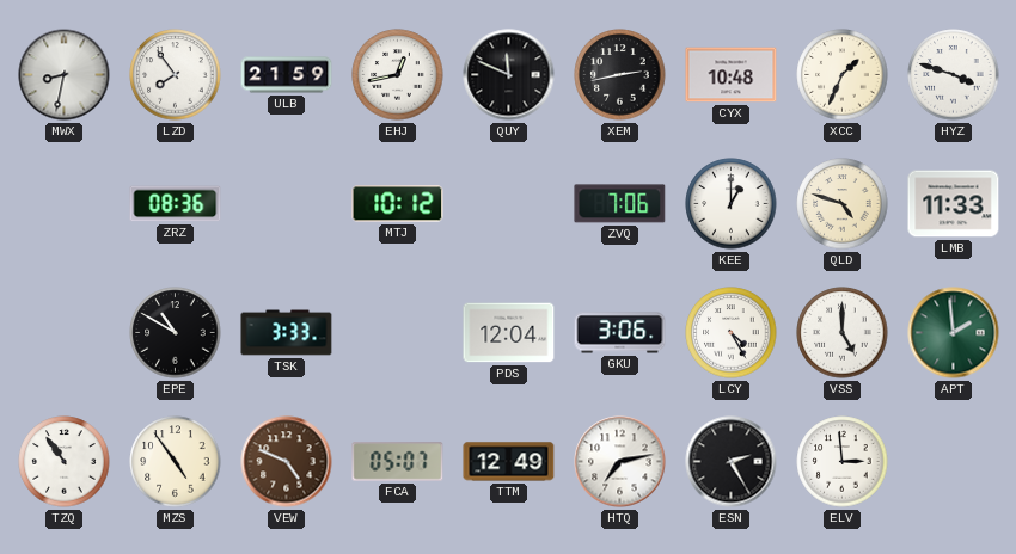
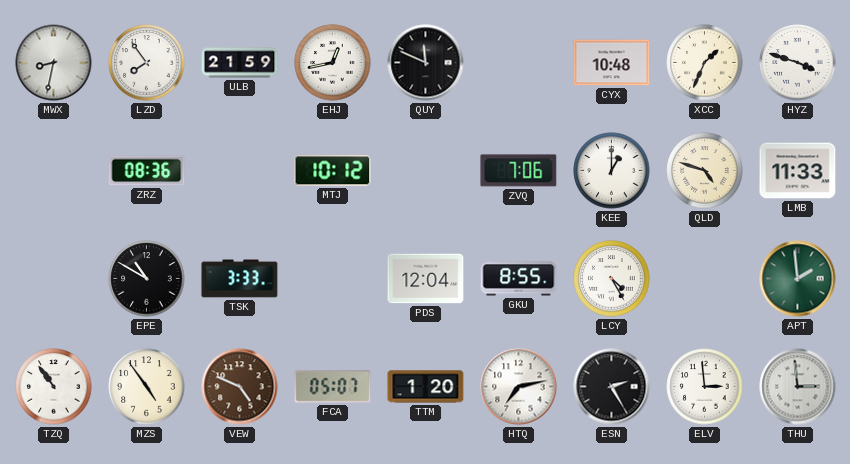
XEM: 2:43 -> none
GKU: 3:06 -> 8:55
VSS: 5:00 -> none
TTM: 12:49 -> 1:20
THU: none -> 2:59
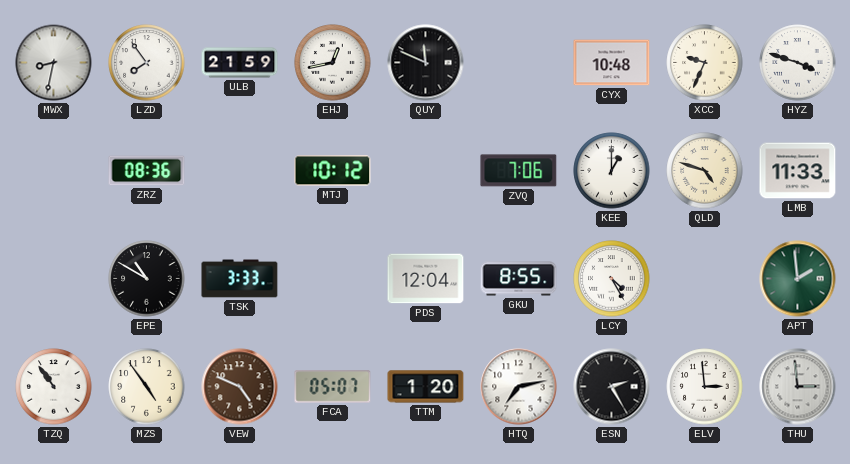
XCC: 1:34 -> 9:34
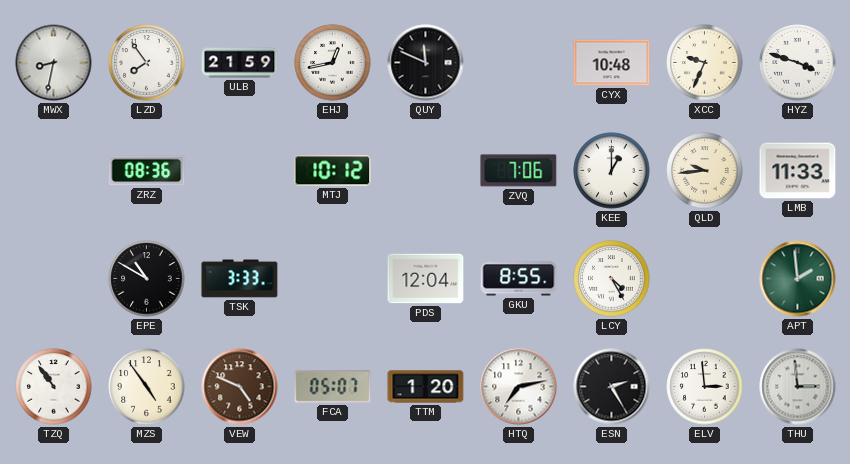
QLD: 4:48 -> 9:44
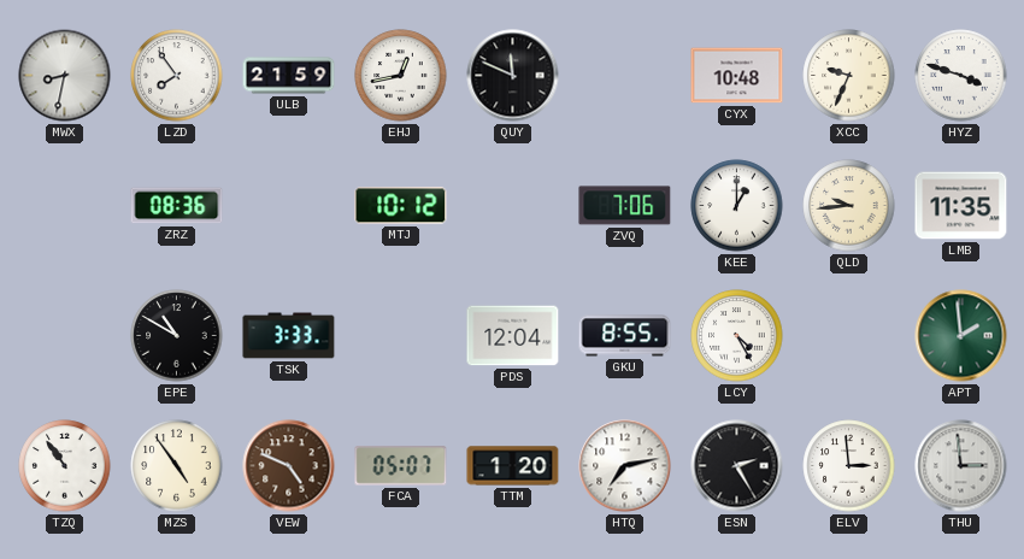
LMB: 11:33 -> 11:35
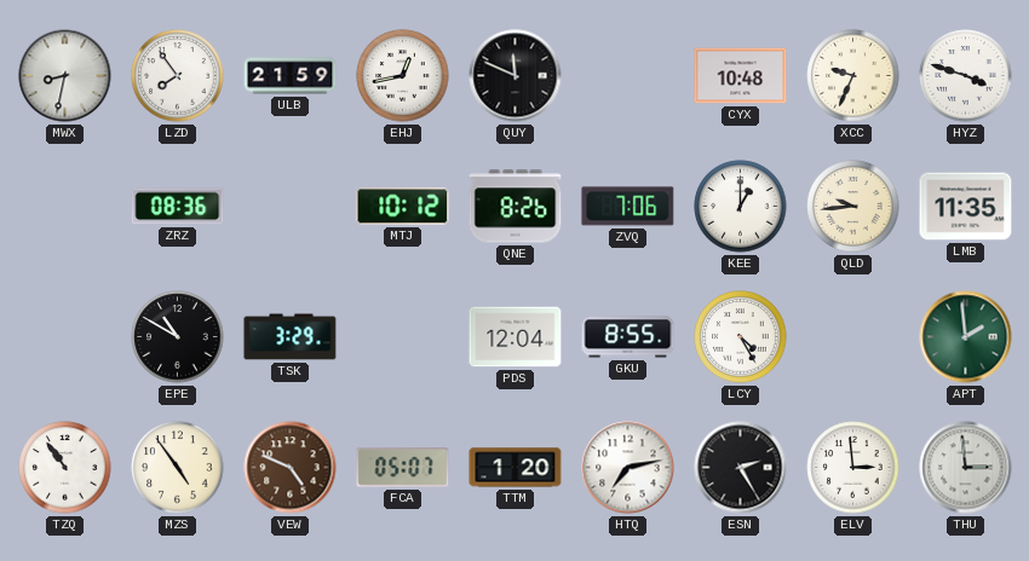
QNE: none -> 8:26
TSK: 3:33 -> 3:29
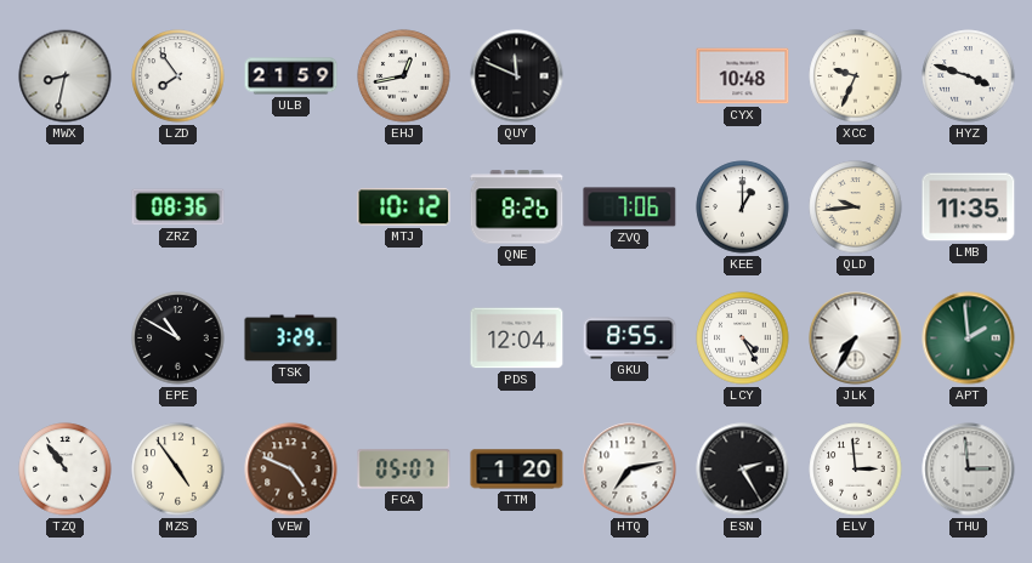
JLK: none -> 7:35
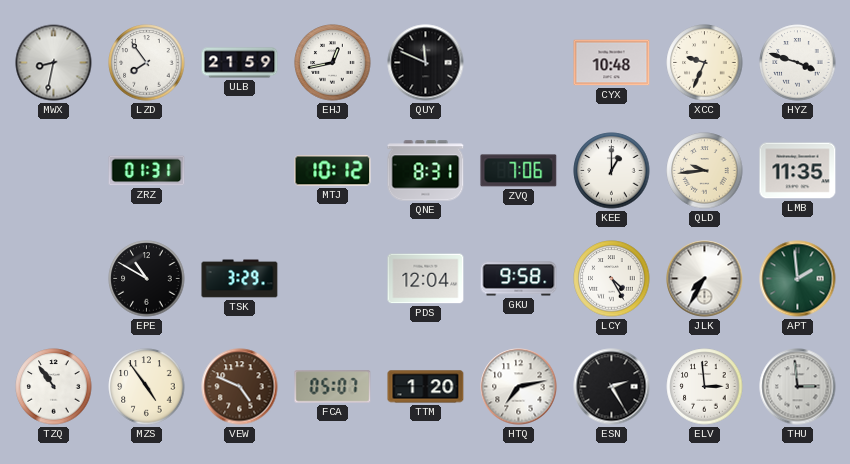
ZRZ: 08:36 -> 01:31
QNE: 8:26 -> 8:31
GKU: 8:55 -> 9:58
